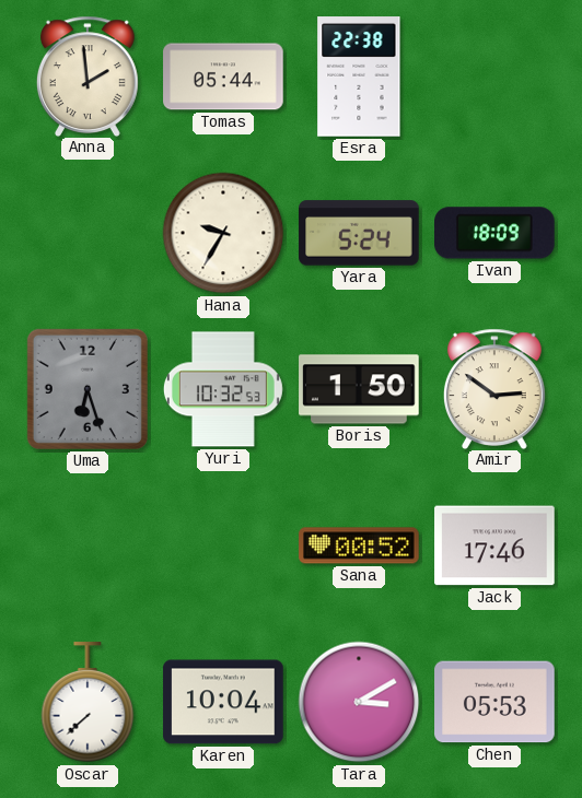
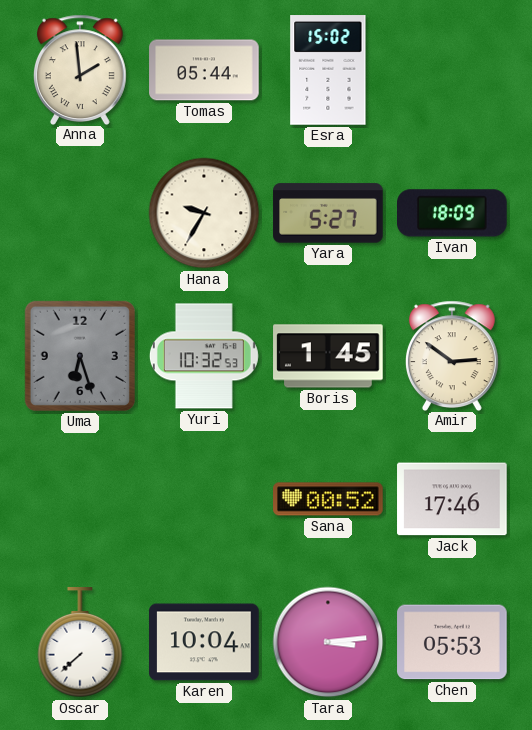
Esra: 22:38 -> 15:02
Yara: 5:24 -> 5:27
Boris: 1:50 -> 1:45
Tara: 3:10 -> 3:14
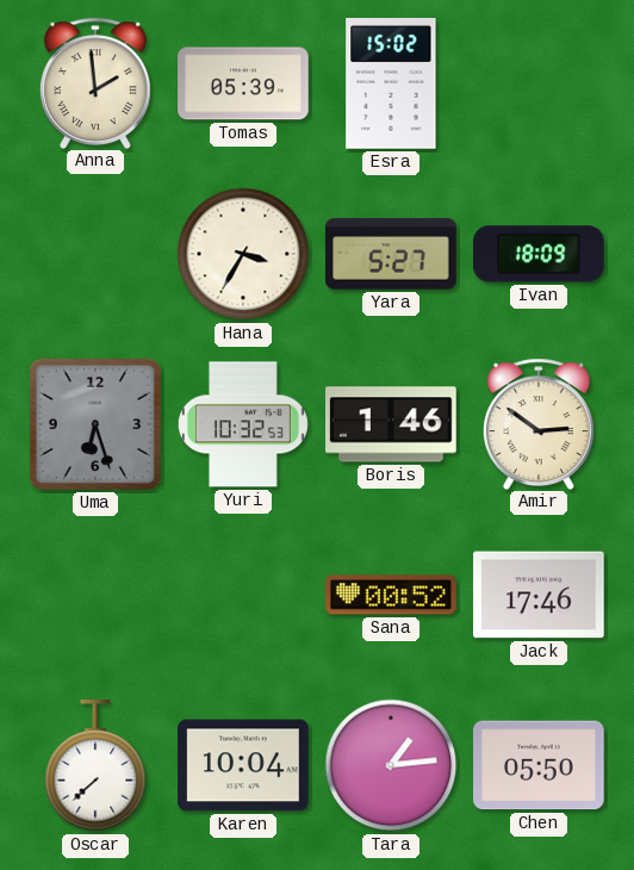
Tomas: 05:44 -> 05:39
Hana: 9:35 -> 3:35
Boris: 1:45 -> 1:46
Tara: 3:14 -> 1:14
Chen: 05:53 -> 05:50
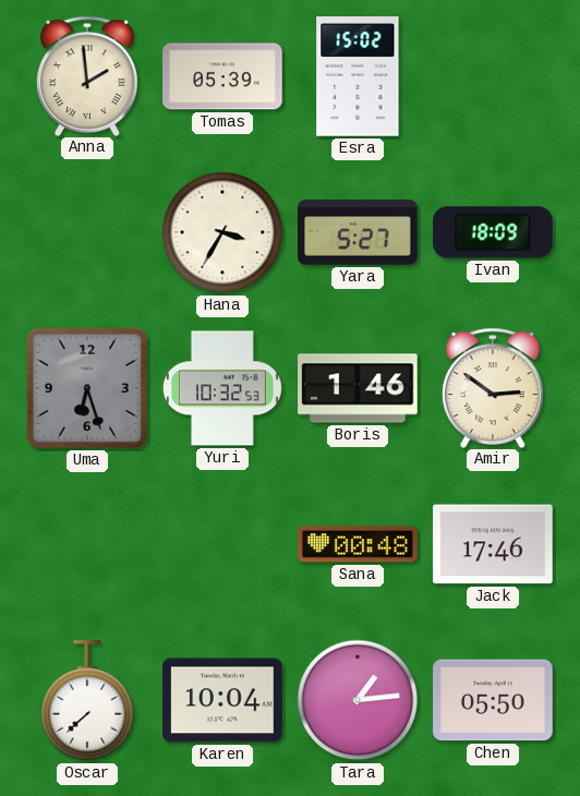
Sana: 00:52 -> 00:48
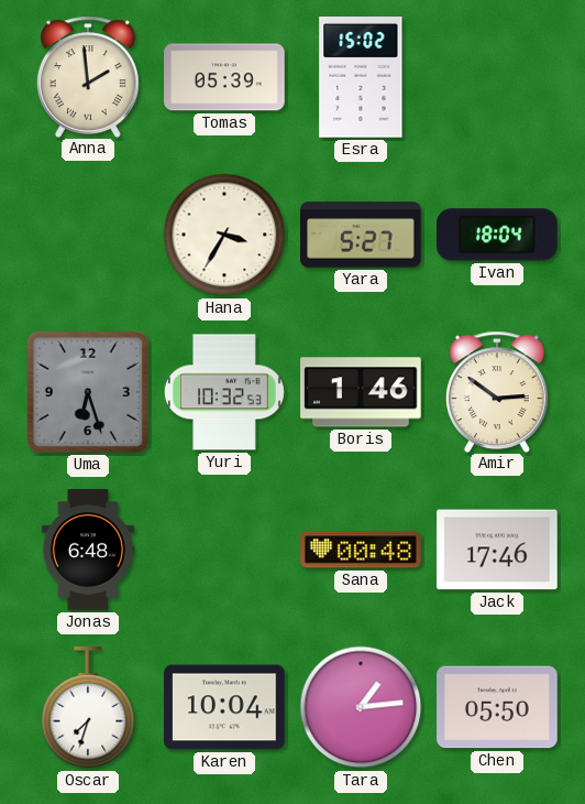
Ivan: 18:09 -> 18:04
Jonas: none -> 6:48
Oscar: 7:38 -> 7:33
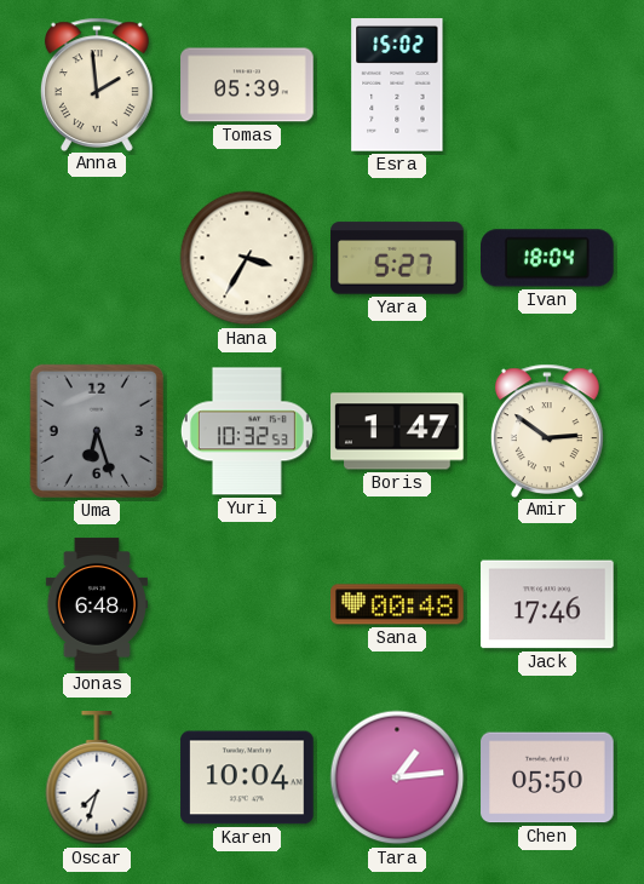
Boris: 1:46 -> 1:47
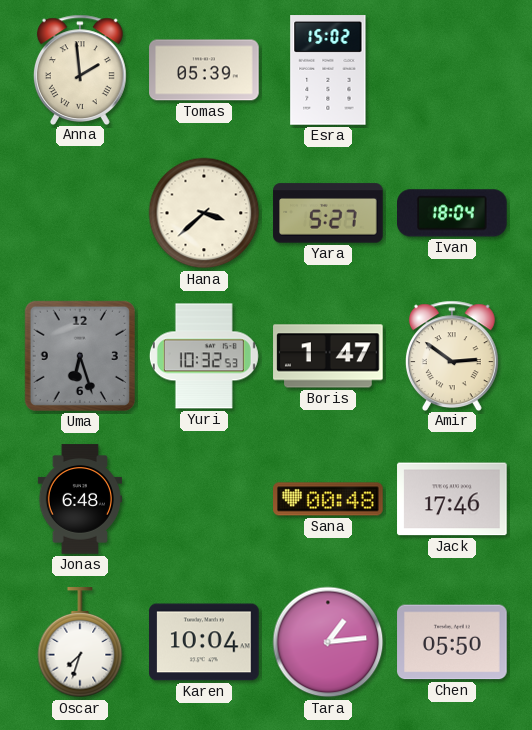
Hana: 3:35 -> 3:38
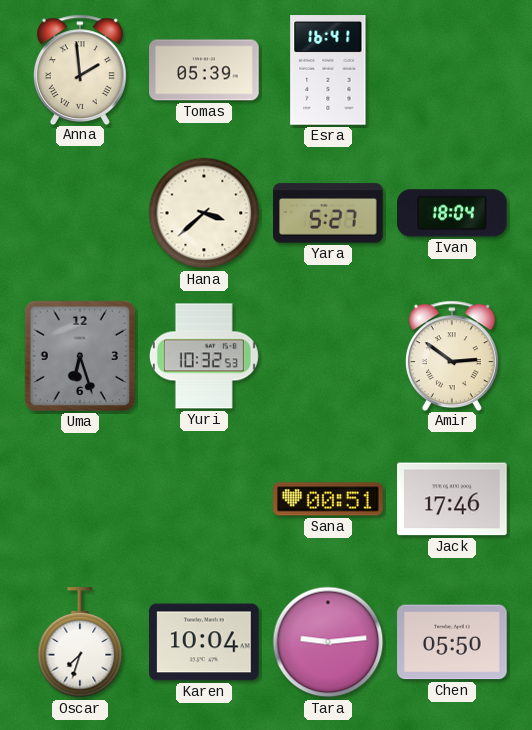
Esra: 15:02 -> 16:41
Boris: 1:47 -> none
Jonas: 6:48 -> none
Sana: 00:48 -> 00:51
Tara: 1:14 -> 9:14
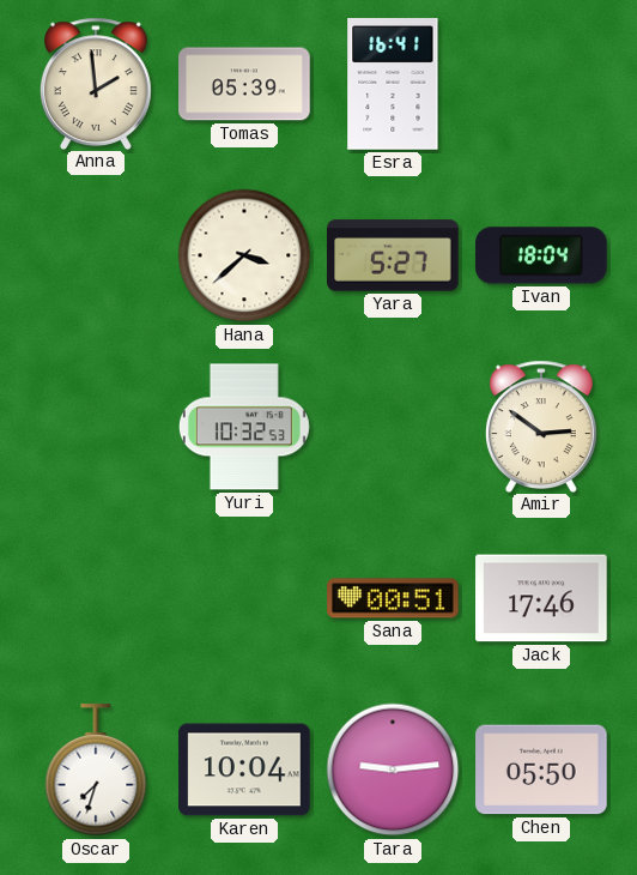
Uma: 6:27 -> none
